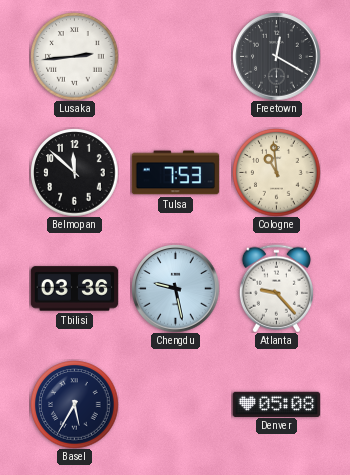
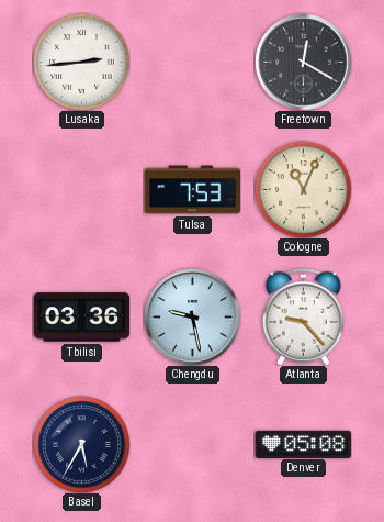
Belmopan: 11:52 -> none
Cologne: 10:59 -> 11:04
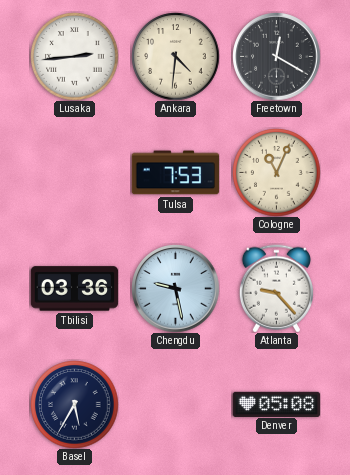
Ankara: none -> 4:31
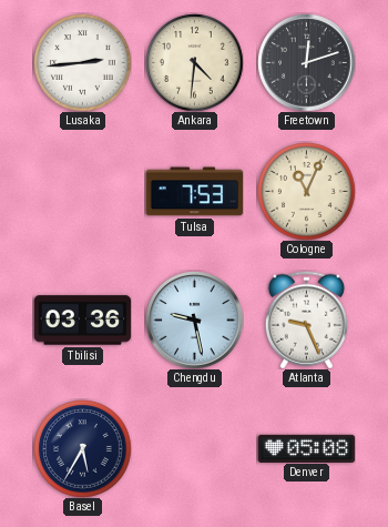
Freetown: 12:20 -> 12:12
Atlanta: 9:23 -> 9:26
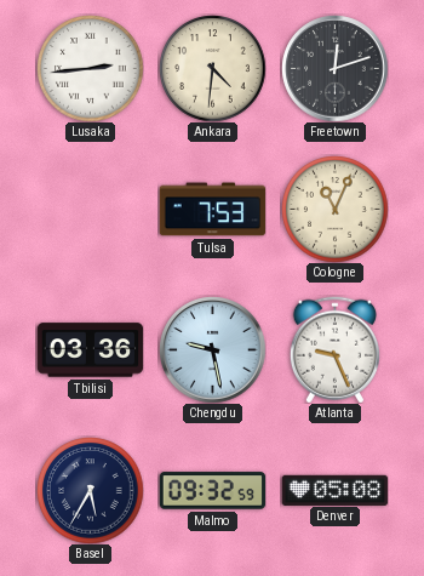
Malmo: none -> 09:32
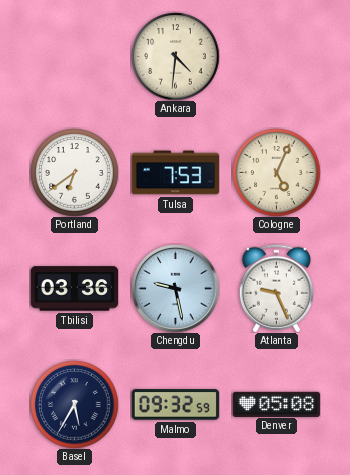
Lusaka: 2:44 -> none
Freetown: 12:12 -> none
Portland: none -> 6:39
Cologne: 11:04 -> 5:04
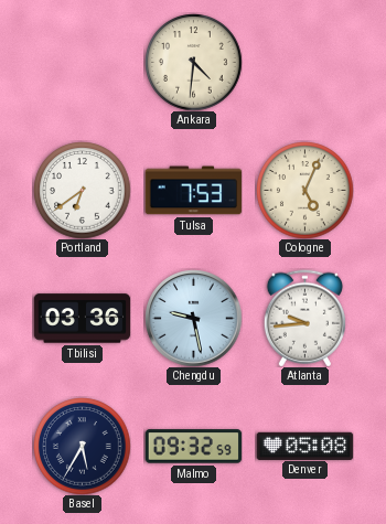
Atlanta: 9:26 -> 9:44
